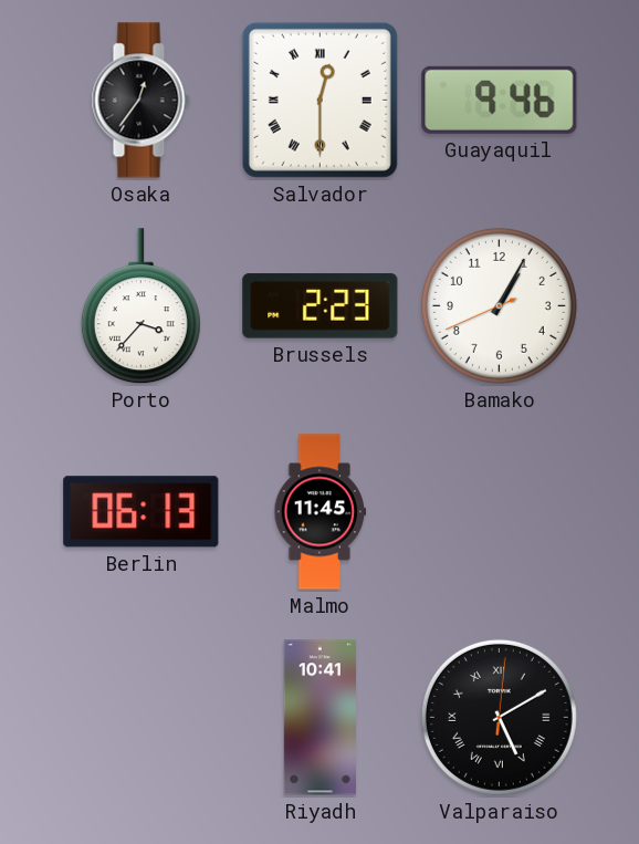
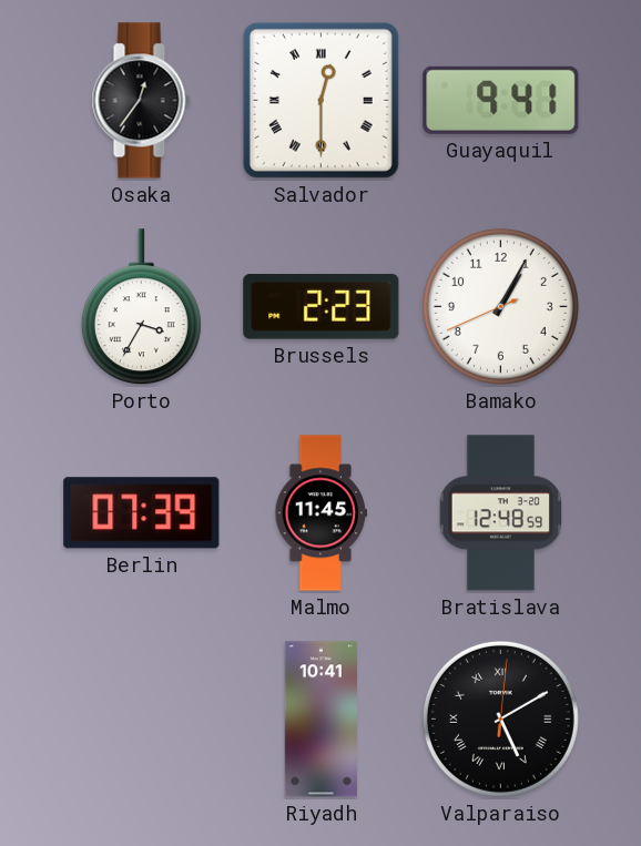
Guayaquil: 9:46 -> 9:41
Porto: 3:37 -> 3:35
Berlin: 06:13 -> 07:39
Bratislava: none -> 12:48
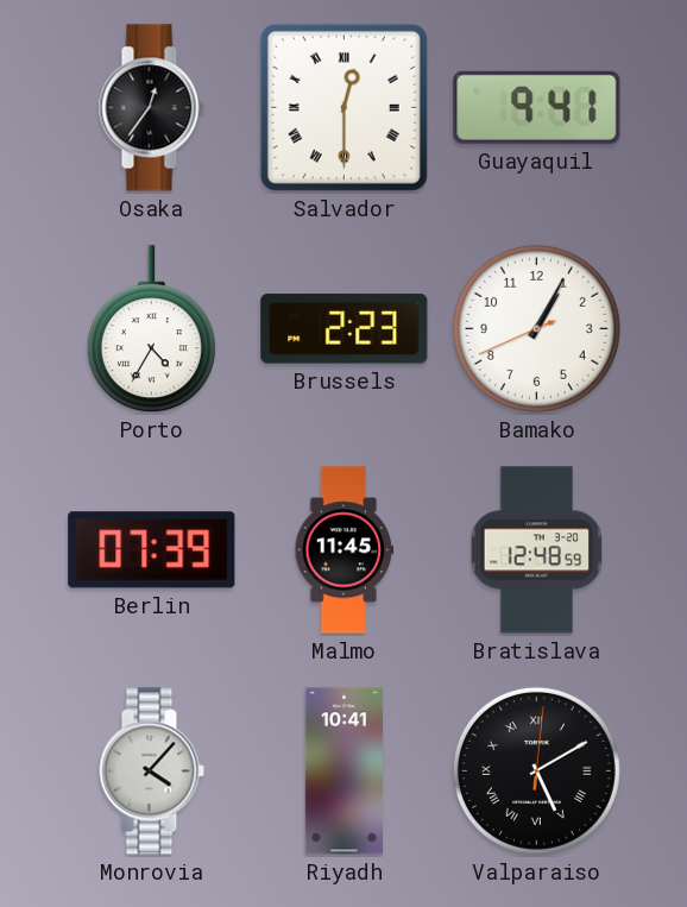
Porto: 3:35 -> 4:35
Monrovia: none -> 4:07
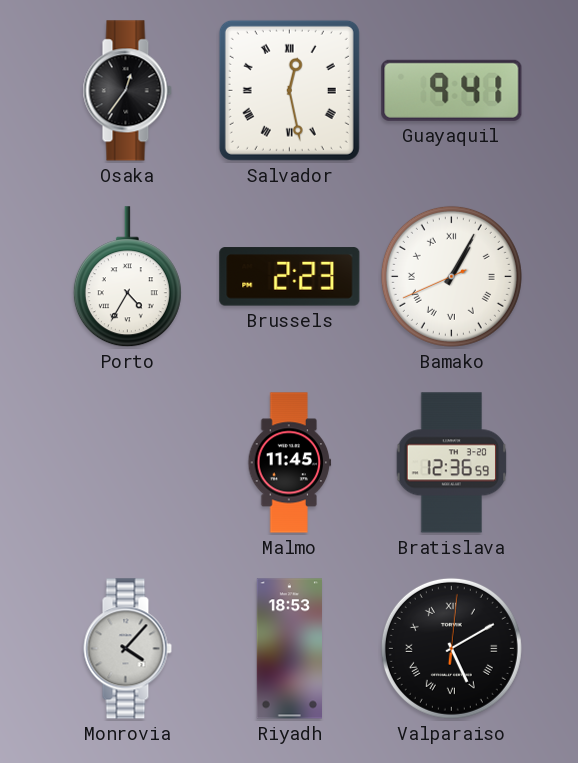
Salvador: 12:30 -> 12:28
Bamako numerals: Arabic -> Roman
Berlin: 07:39 -> none
Bratislava: 12:48 -> 12:36
Riyadh: 10:41 -> 18:53
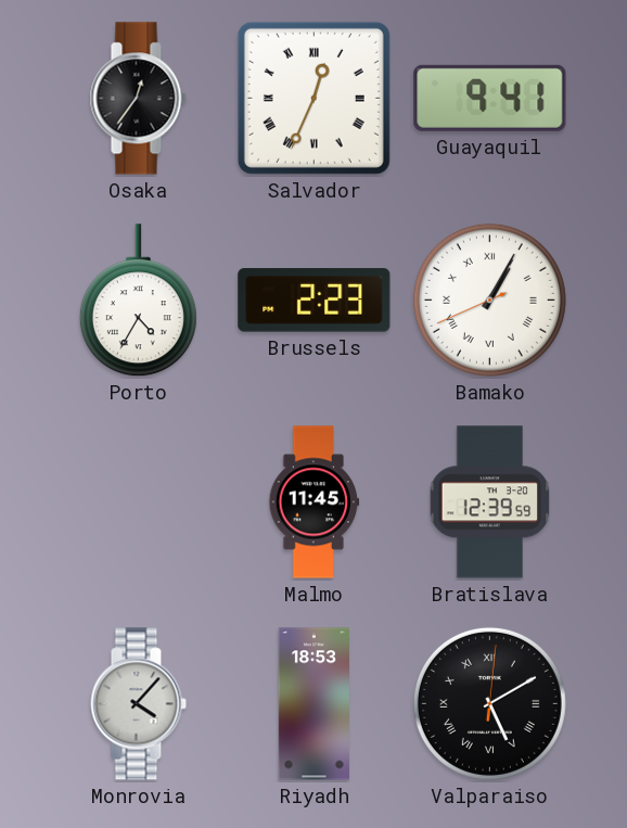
Salvador: 12:28 -> 12:34
Bratislava: 12:36 -> 12:39
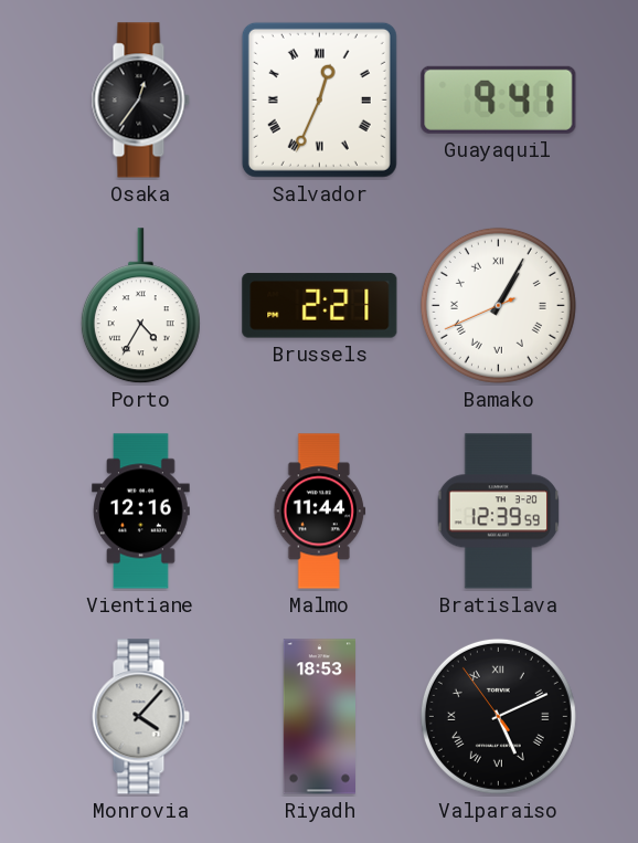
Brussels: 2:23 -> 2:21
Vientiane: none -> 12:16
Malmo: 11:45 -> 11:44
Valparaiso: 5:10:01 -> 5:10:54
